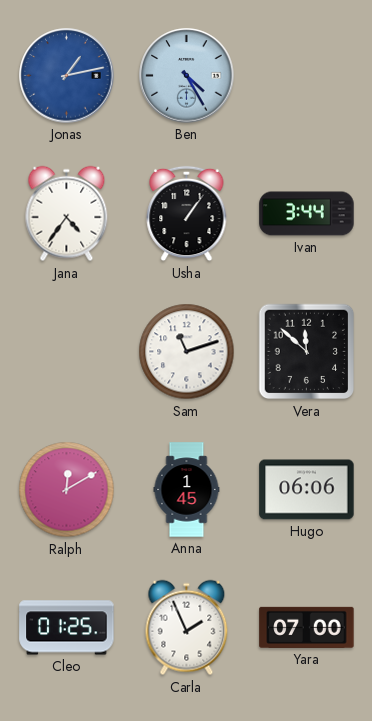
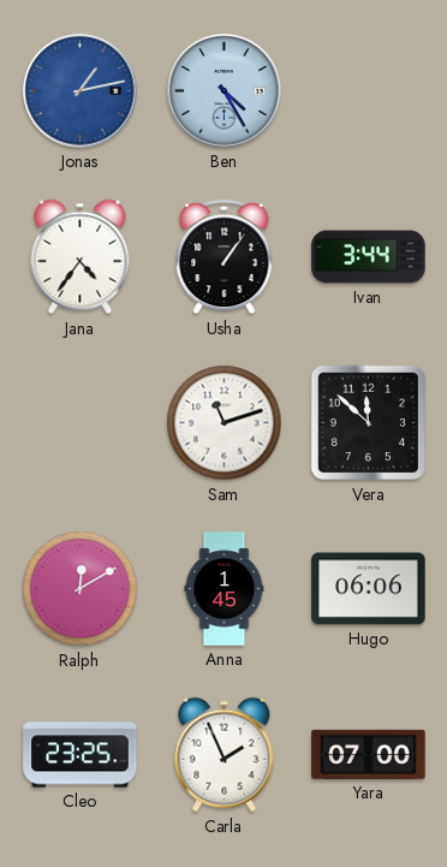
Cleo: 01:25 -> 23:25
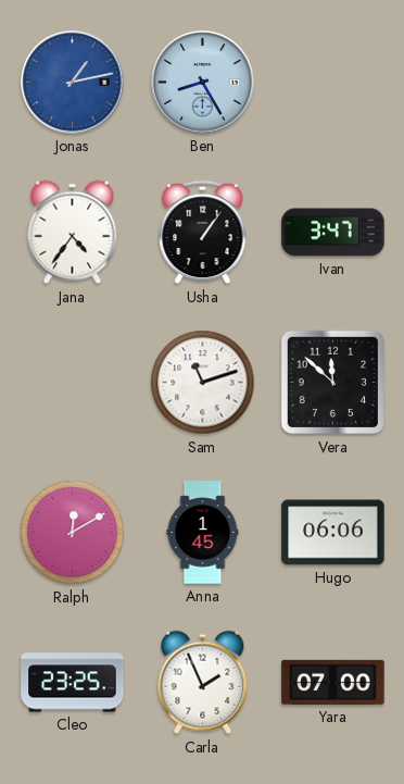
Ben: 4:25 -> 8:25
Ivan: 3:44 -> 3:47
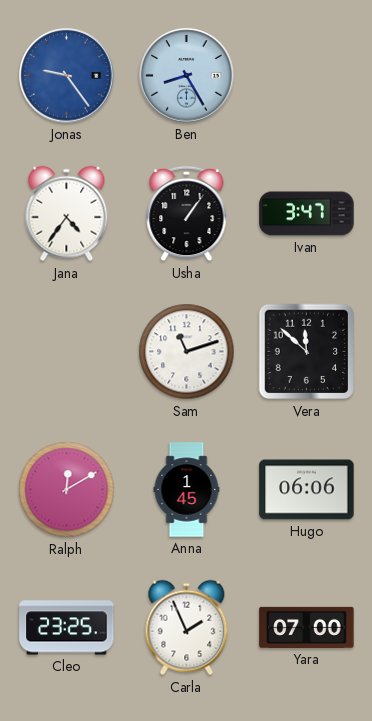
Jonas: 1:13 -> 9:24
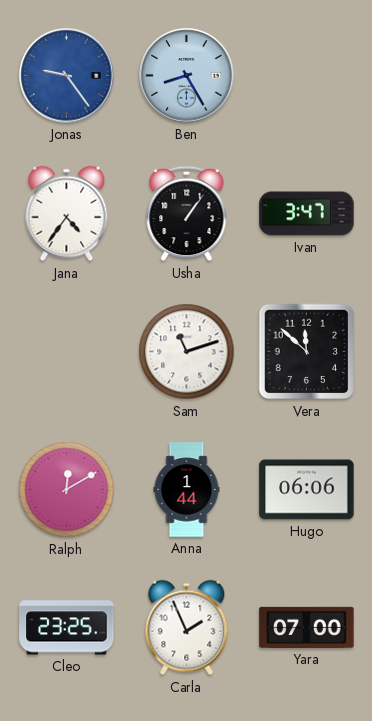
Anna: 1:45 -> 1:44
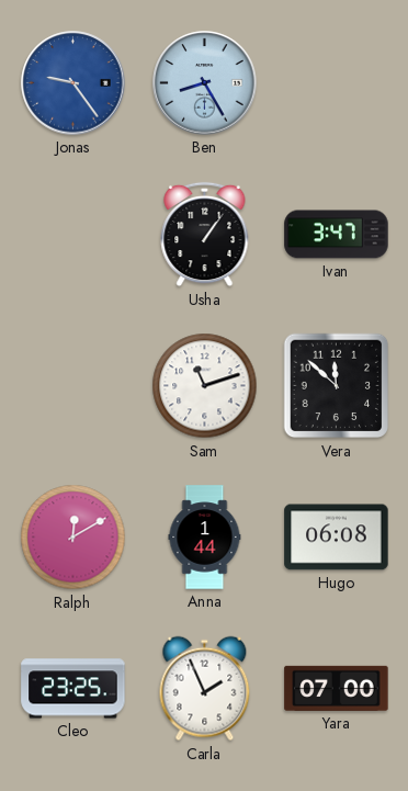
Jana: 4:36 -> none
Hugo: 06:06 -> 06:08
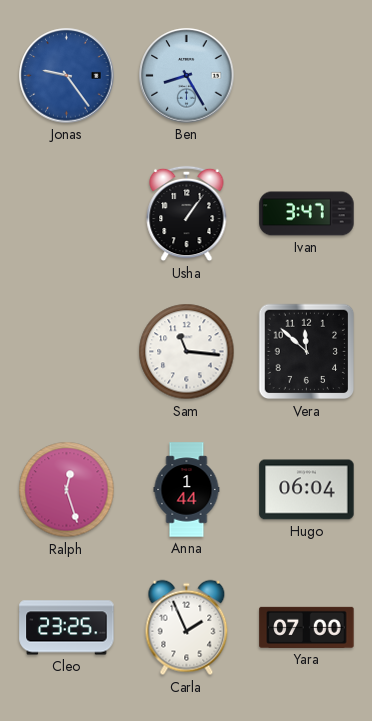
Sam: 11:12 -> 11:16
Ralph: 12:10 -> 12:27
Hugo: 06:08 -> 06:04
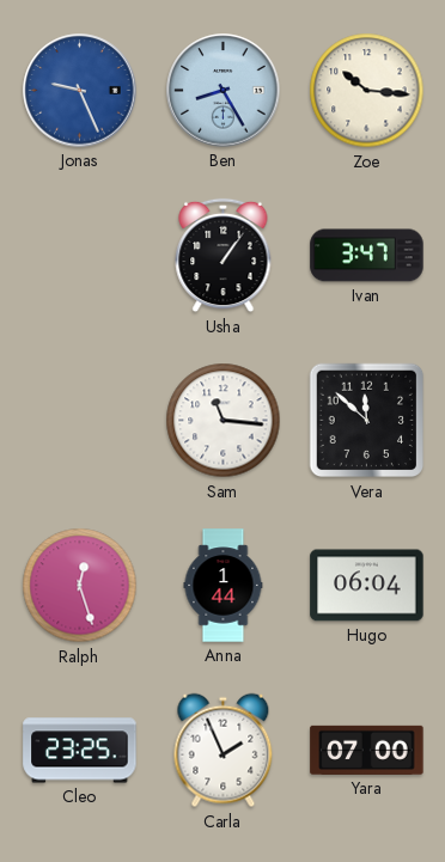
Jonas: 9:24 -> 9:26
Zoe: none -> 10:16
